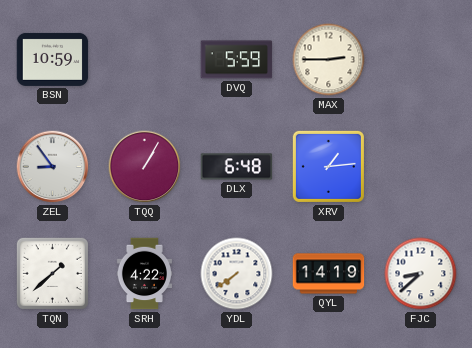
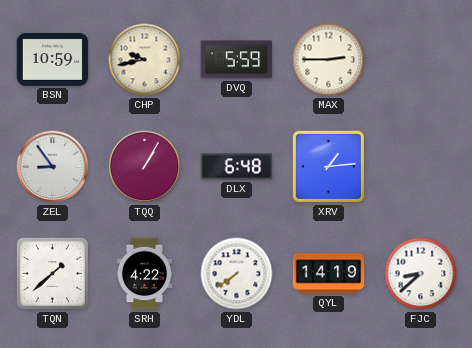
CHP: none -> 9:43
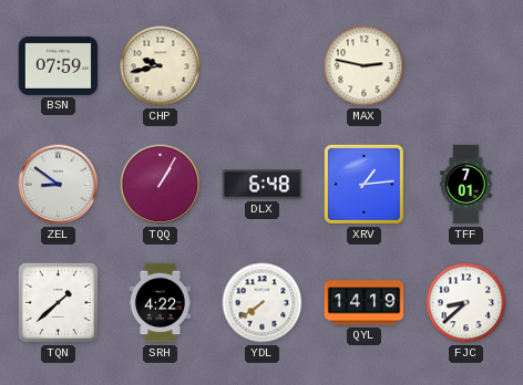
BSN: 10:59 -> 07:59
DVQ: 5:59 -> none
MAX: 2:45 -> 2:47
ZEL: 8:54 -> 8:51
TFF: none -> 7:01
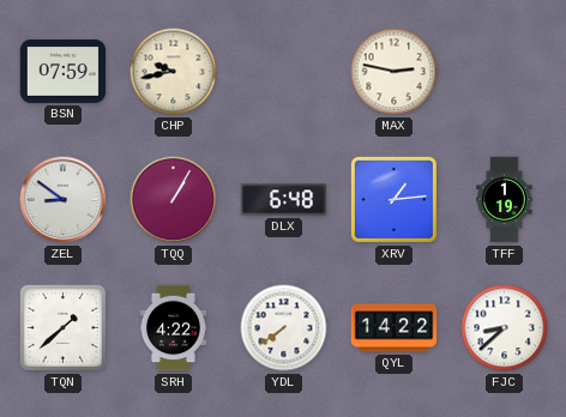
TFF: 7:01 -> 1:19
QYL: 14:19 -> 14:22
